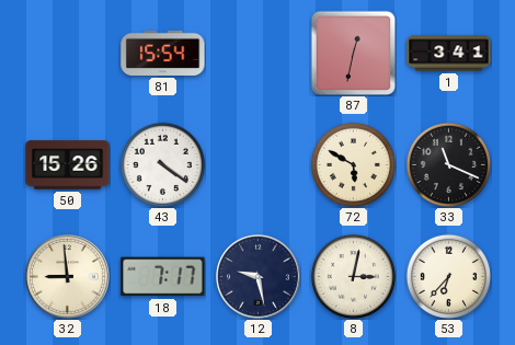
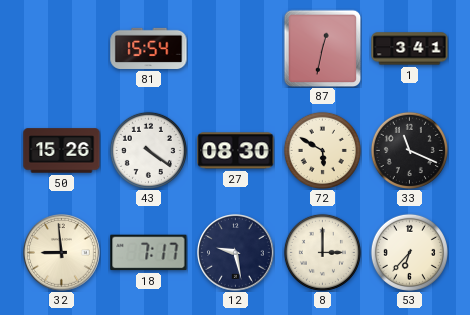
27: none -> 08:30
8: 3:02 -> 3:00
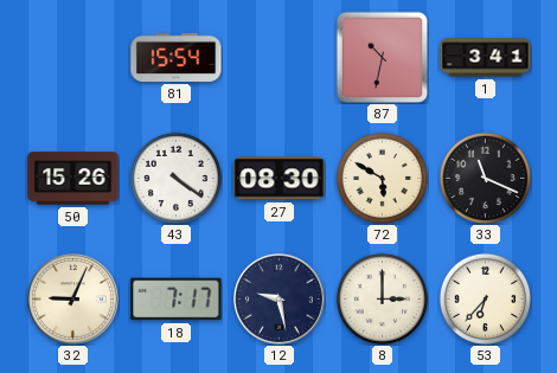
87: 12:32 -> 10:32
32: 8:59 -> 9:04
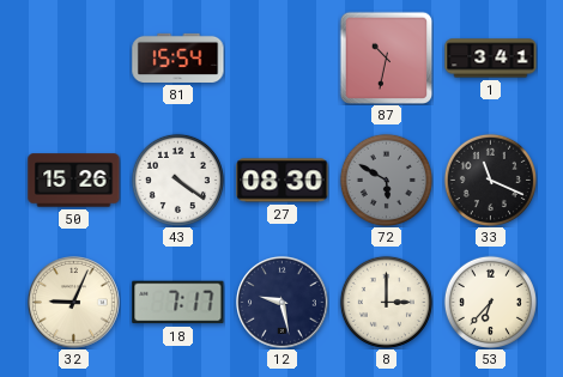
72 dial: cream -> grey
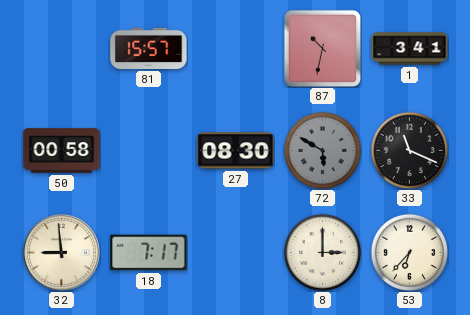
81: 15:54 -> 15:57
50: 15:26 -> 00:58
43: 4:21 -> none
32: 9:04 -> 8:59
12: 9:28 -> none
